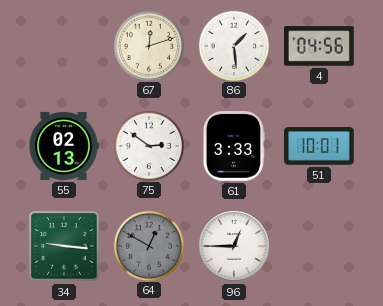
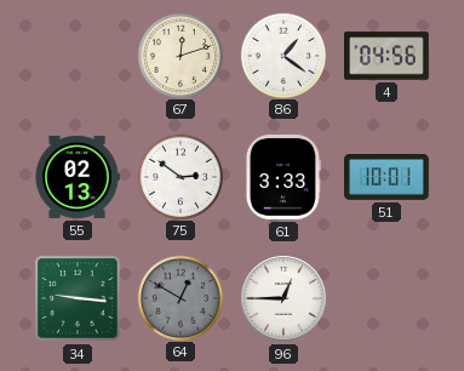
86: 1:29 -> 1:21
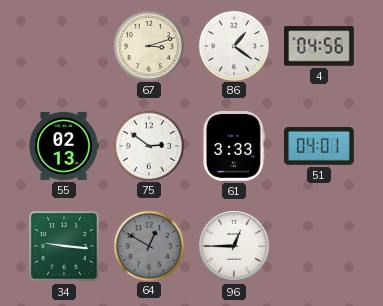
67: 12:12 -> 3:12
51: 10:01 -> 04:01
